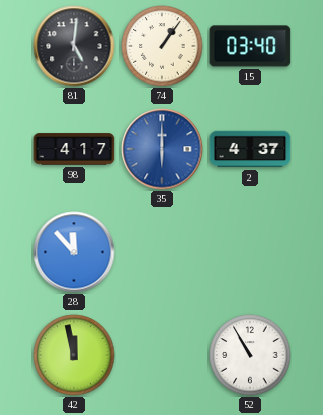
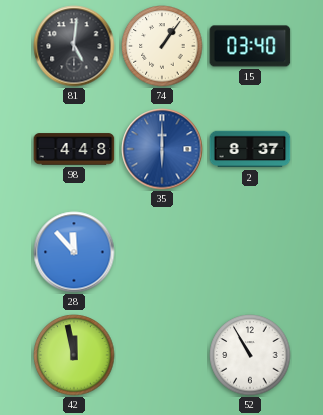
98: 4:17 -> 4:48
2: 4:37 -> 8:37
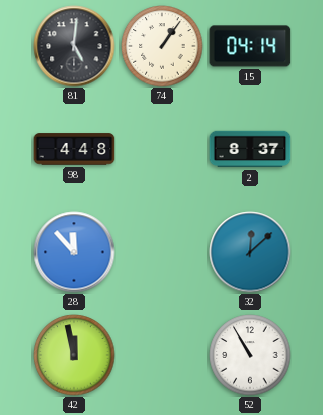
15: 03:40 -> 04:14
35: 6:00 -> none
32: none -> 12:08
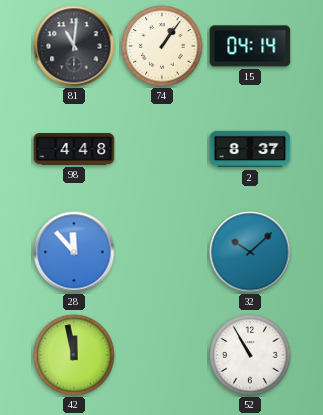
81: 5:01 -> 11:01
32: 12:08 -> 10:08
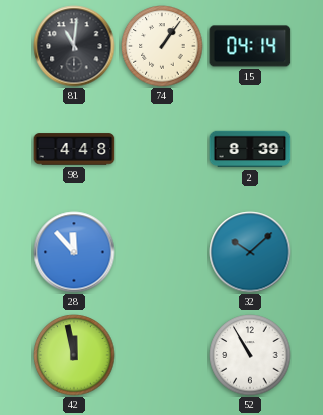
2: 8:37 -> 8:39
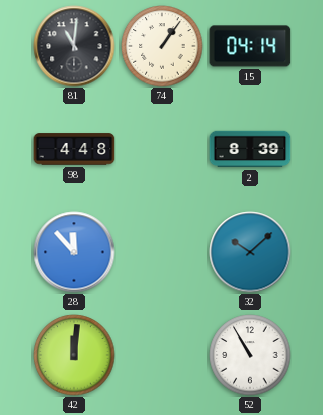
42: 11:58 -> 12:01
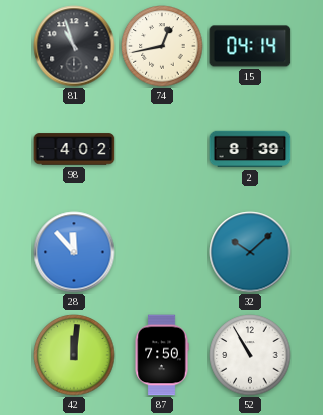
81: 11:01 -> 10:57
74: 1:06 -> 12:43
98: 4:48 -> 4:02
87: none -> 7:50
